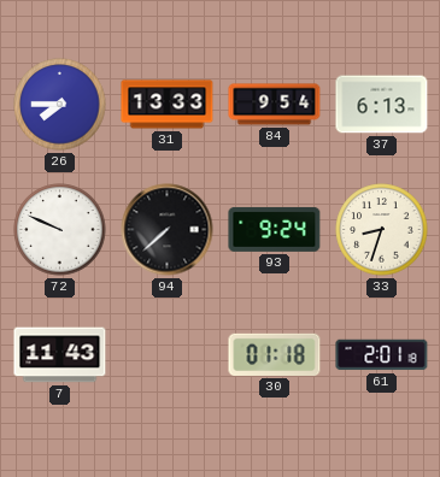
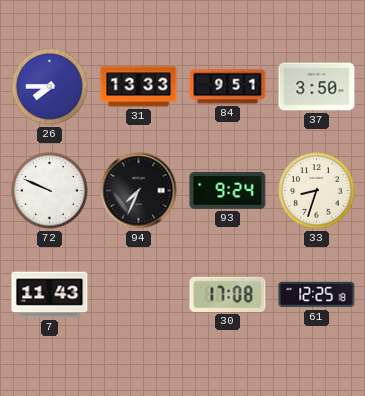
84: 9:54 -> 9:51
37: 6:13 -> 3:50
94: 7:38 -> 7:34
30: 01:18 -> 17:08
61: 2:01 -> 12:25
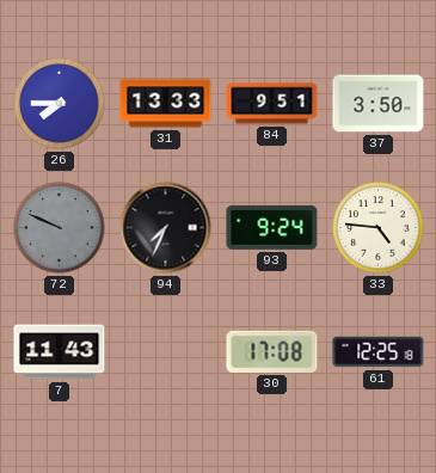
72 dial: white -> grey
33: 8:33 -> 4:46
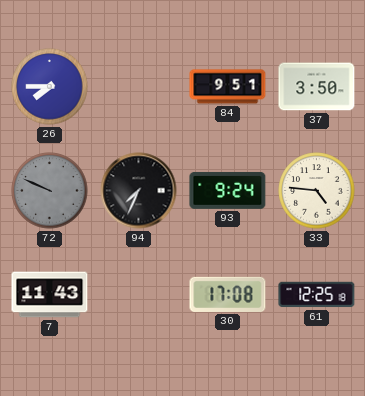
31: 13:33 -> none
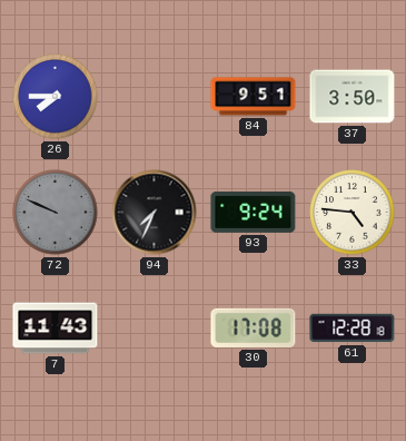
61: 12:25 -> 12:28
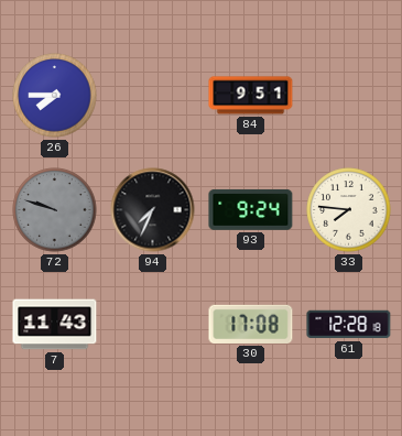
37: 3:50 -> none
72: 9:49 -> 9:48
33: 4:46 -> 7:46
